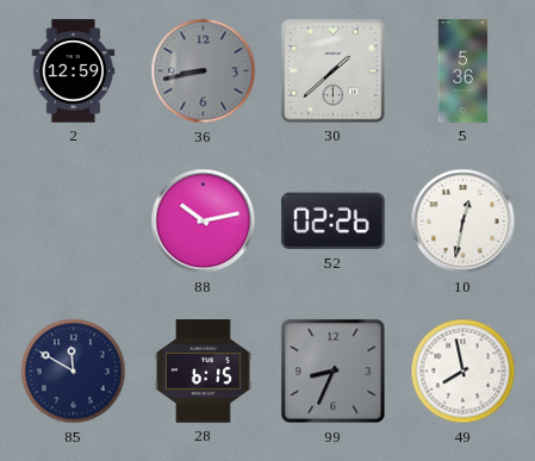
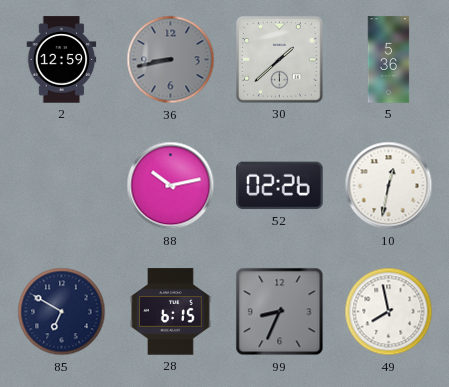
85: 11:50 -> 6:50
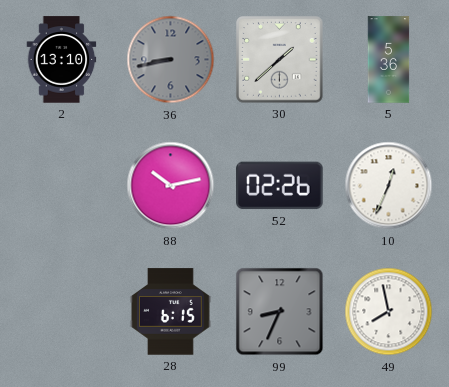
2: 12:59 -> 13:10
10: 12:32 -> 12:34
85: 6:50 -> none
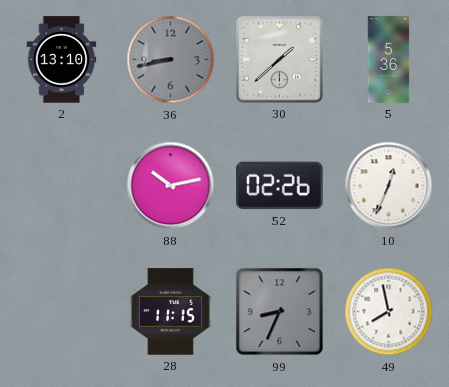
28: 6:15 -> 11:15
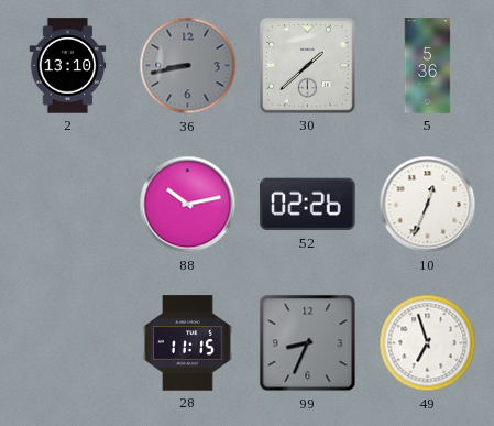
49: 7:58 -> 6:57
